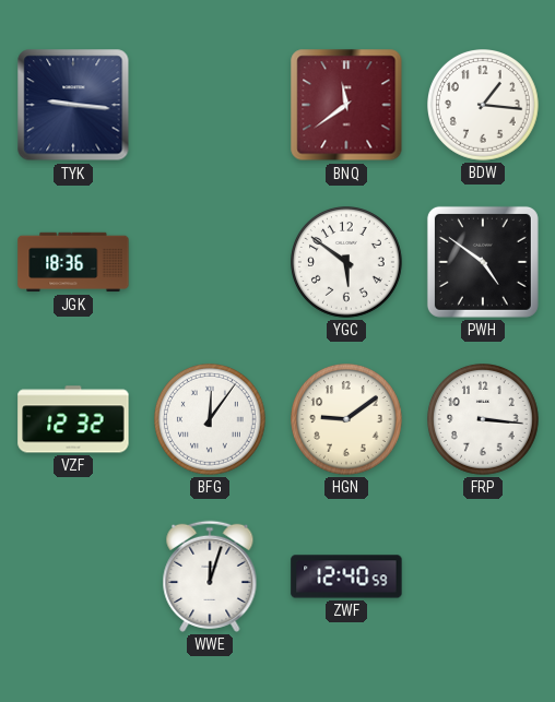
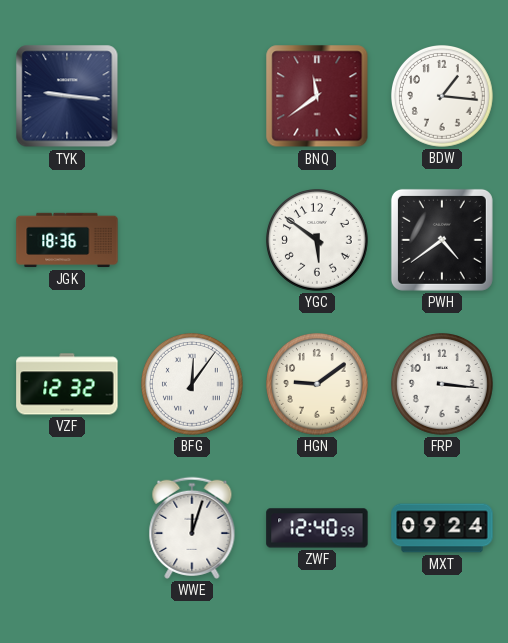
PWH: 4:51 -> 4:39
MXT: none -> 09:24
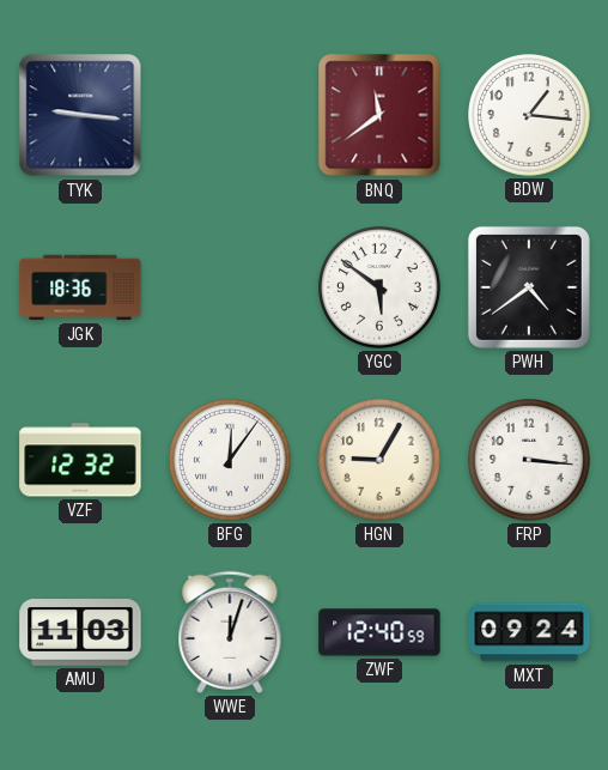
HGN: 9:09 -> 9:05
AMU: none -> 11:03
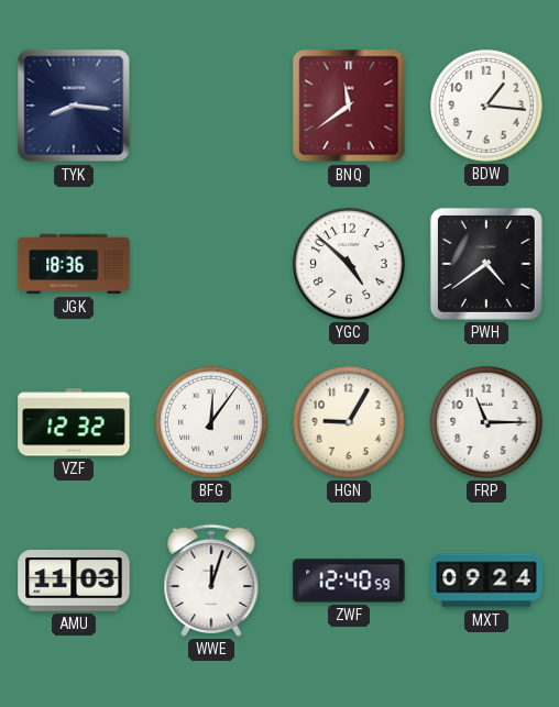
TYK: 9:16 -> 8:16
YGC: 5:51 -> 4:52
FRP: 3:16 -> 11:15
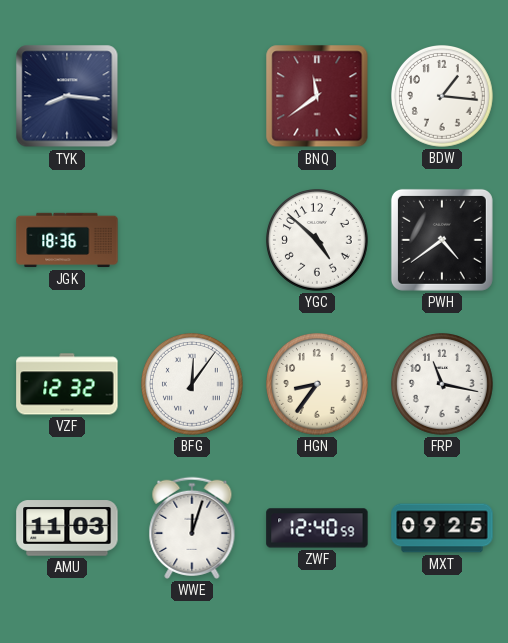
HGN: 9:05 -> 8:36
FRP: 11:15 -> 11:17
MXT: 09:24 -> 09:25
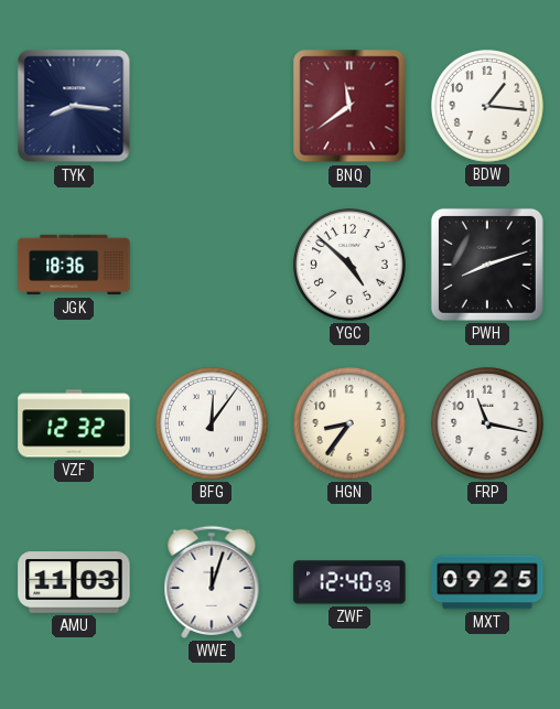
PWH: 4:39 -> 8:12
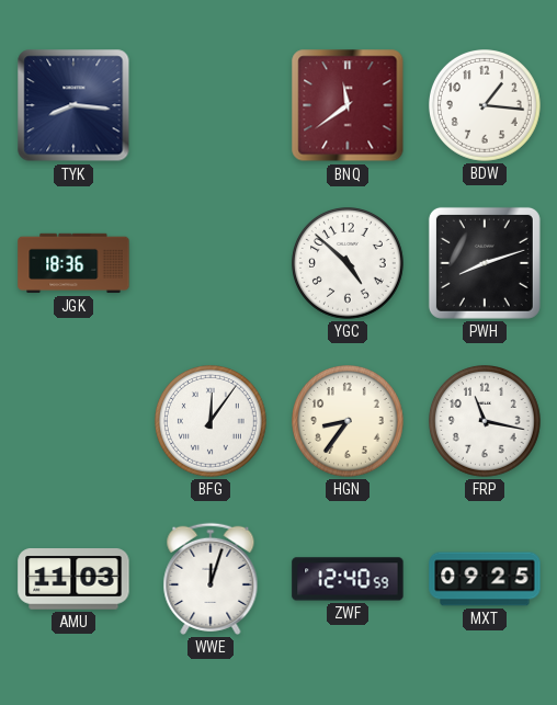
VZF: 12:32 -> none
